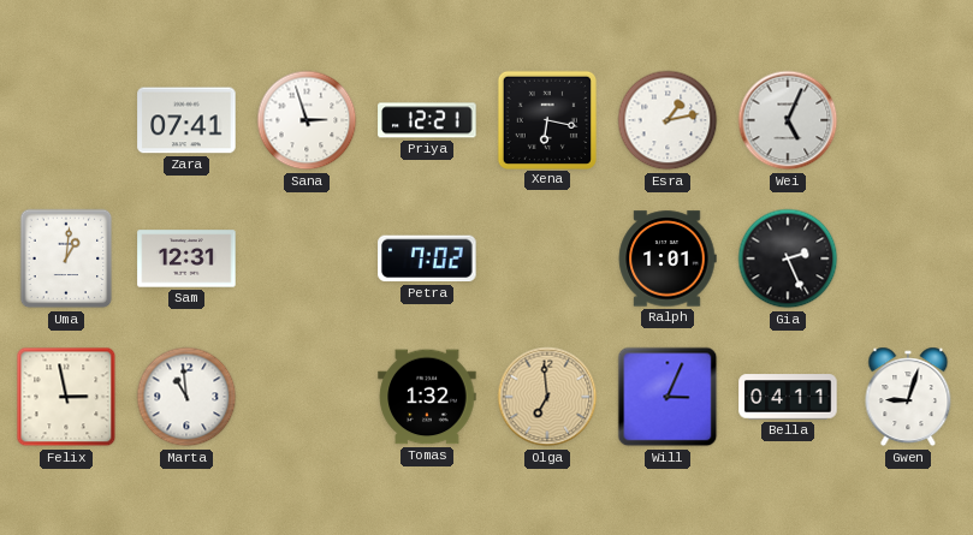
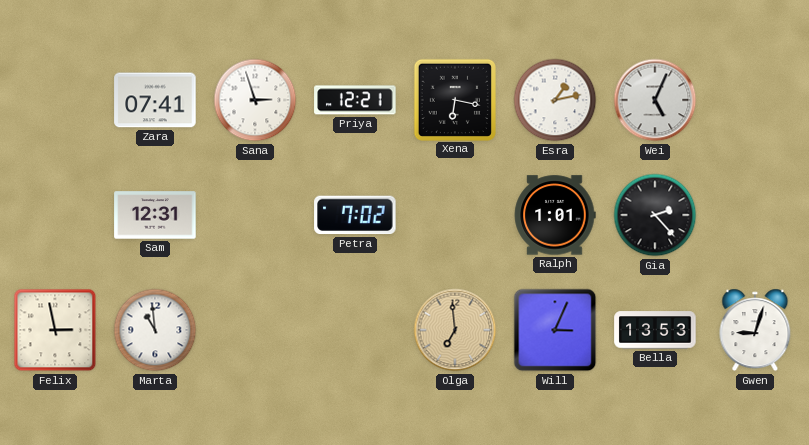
Uma: 1:01 -> none
Gia: 2:26 -> 2:23
Tomas: 1:32 -> none
Bella: 04:11 -> 13:53
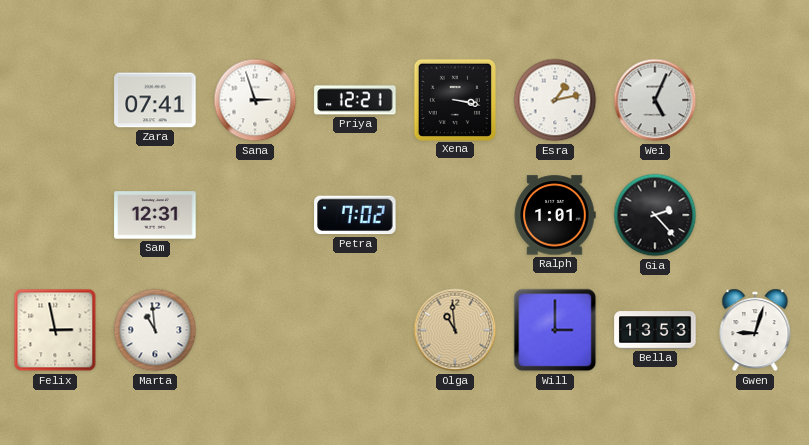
Xena: 6:17 -> 3:17
Olga: 6:59 -> 10:59
Will: 3:04 -> 3:00
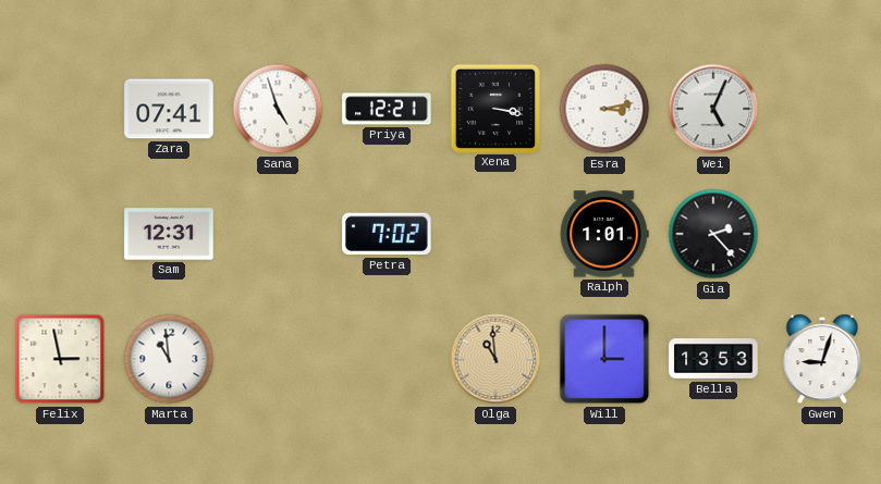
Sana: 2:57 -> 4:57
Esra: 1:13 -> 3:13
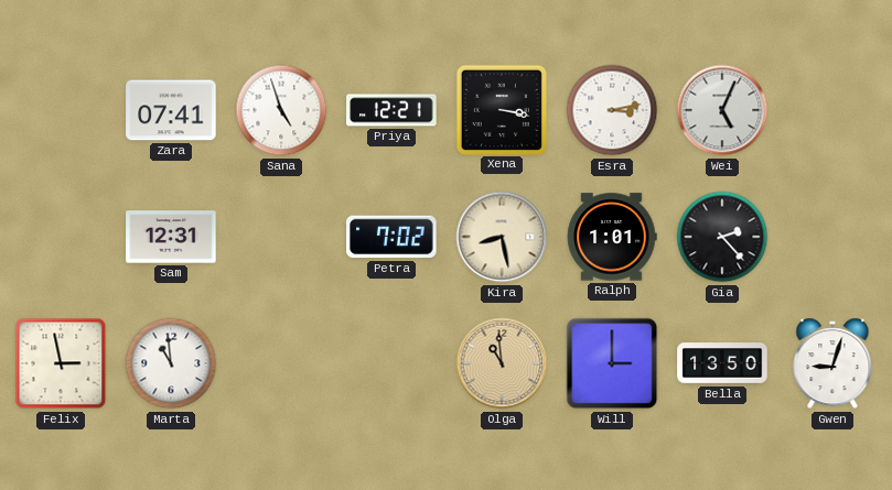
Kira: none -> 8:28
Bella: 13:53 -> 13:50
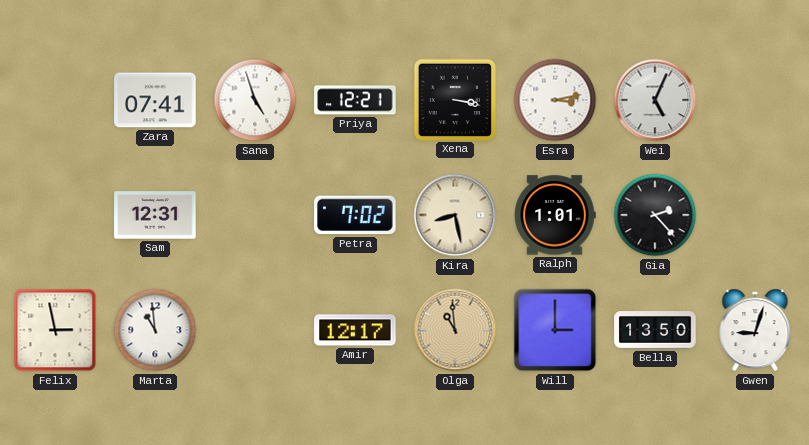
Amir: none -> 12:17
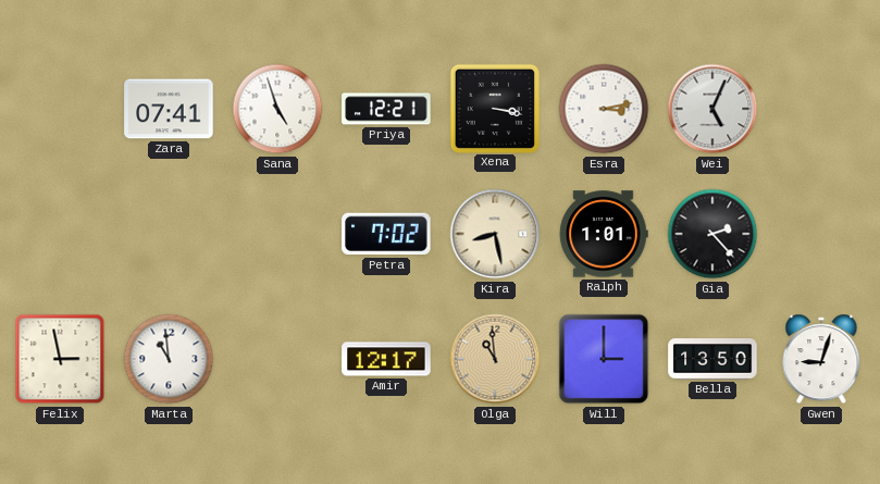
Sam: 12:31 -> none
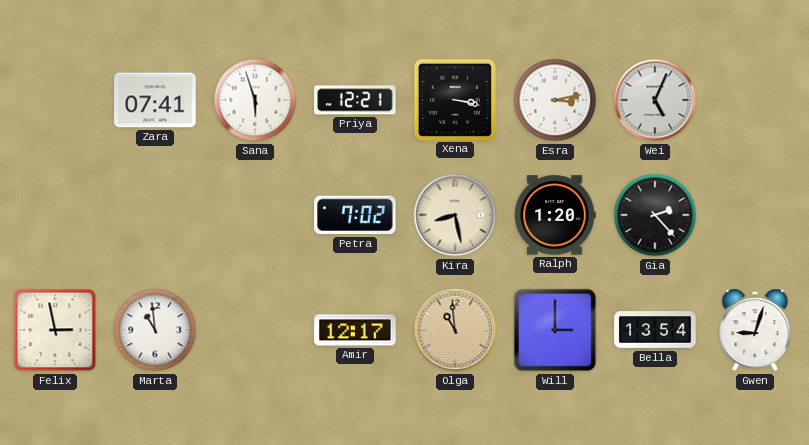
Sana: 4:57 -> 5:57
Ralph: 1:01 -> 1:20
Bella: 13:50 -> 13:54
